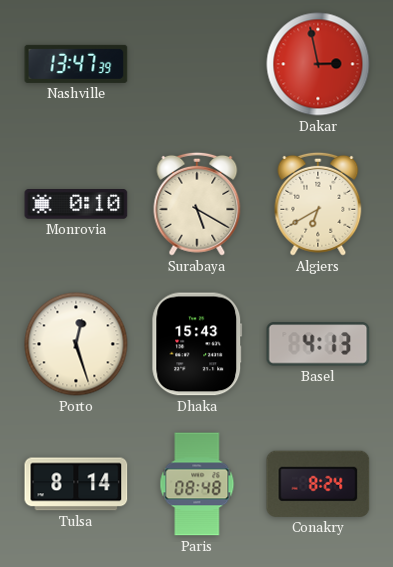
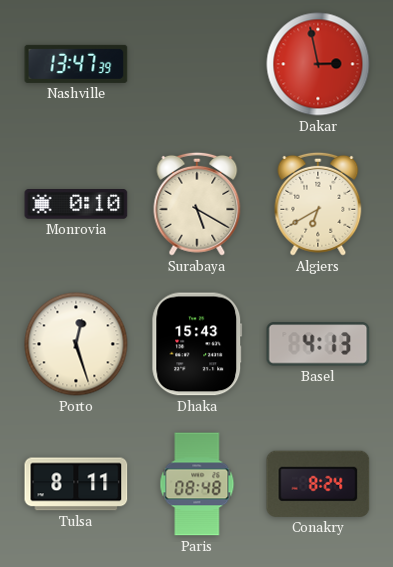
Tulsa: 8:14 -> 8:11
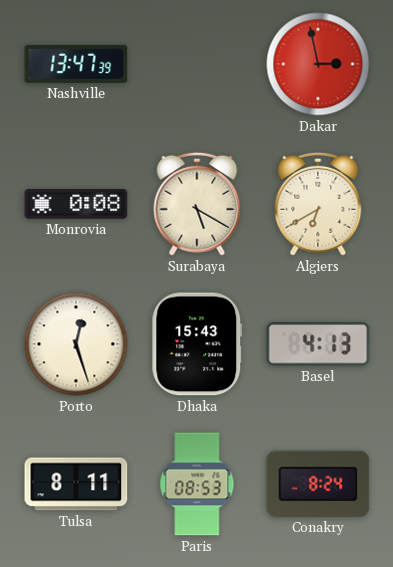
Monrovia: 0:10 -> 0:08
Paris: 08:48 -> 08:53
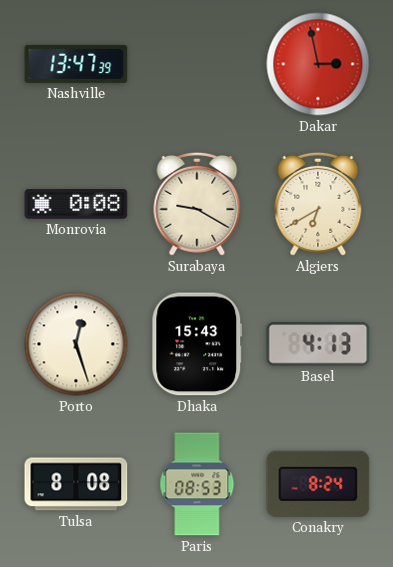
Surabaya: 5:20 -> 9:20
Tulsa: 8:11 -> 8:08
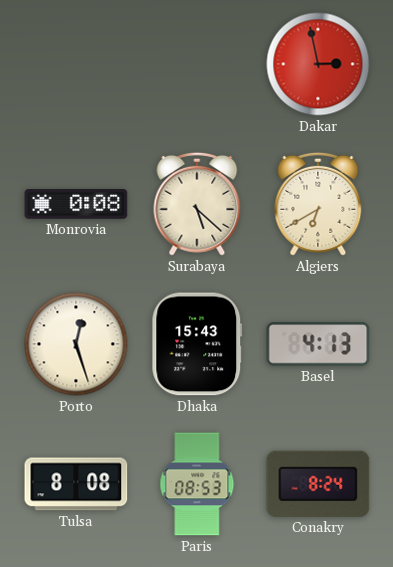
Nashville: 13:47 -> none
Surabaya: 9:20 -> 5:22
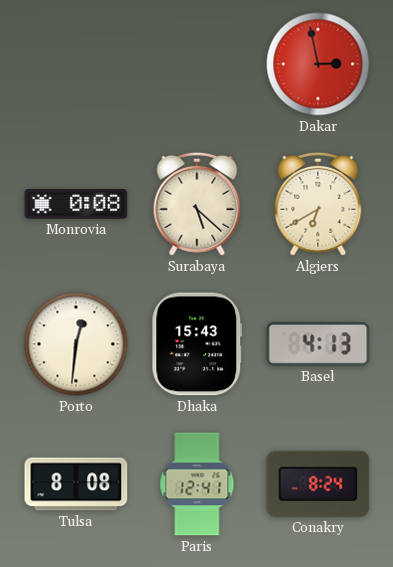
Porto: 12:27 -> 12:31
Paris: 08:53 -> 12:41
